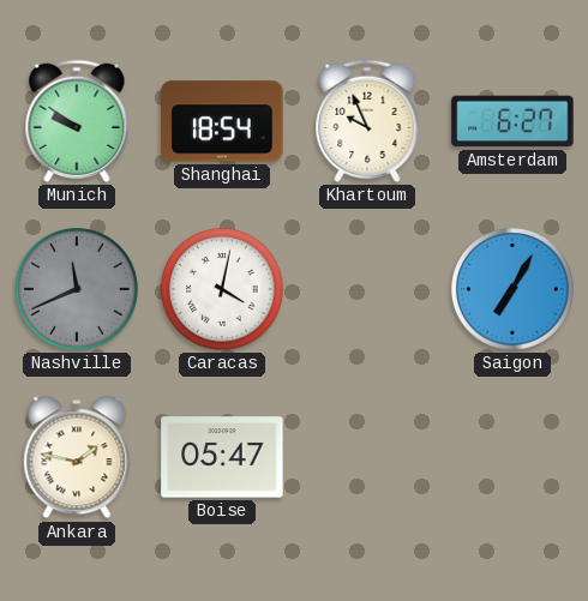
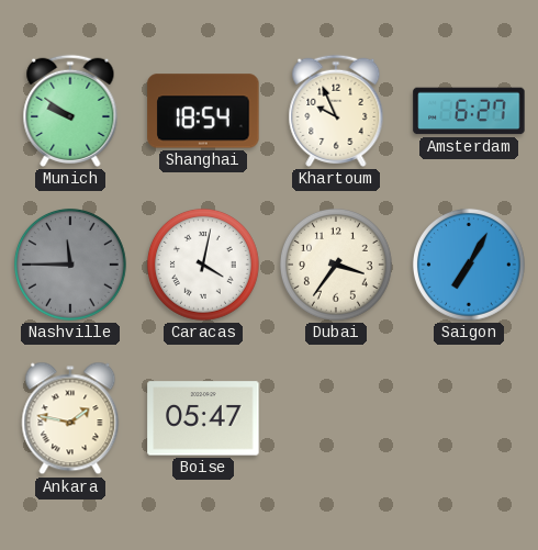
Nashville: 11:41 -> 11:45
Dubai: none -> 3:36
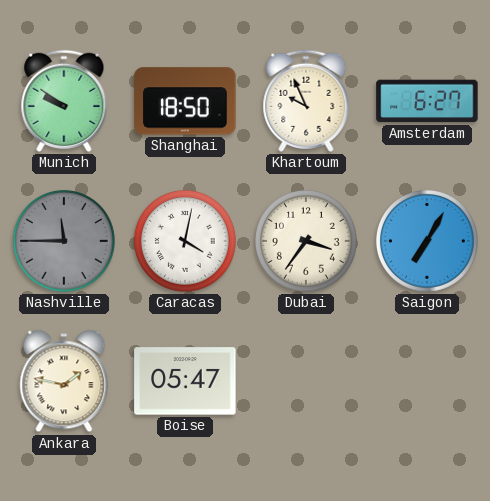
Shanghai: 18:54 -> 18:50
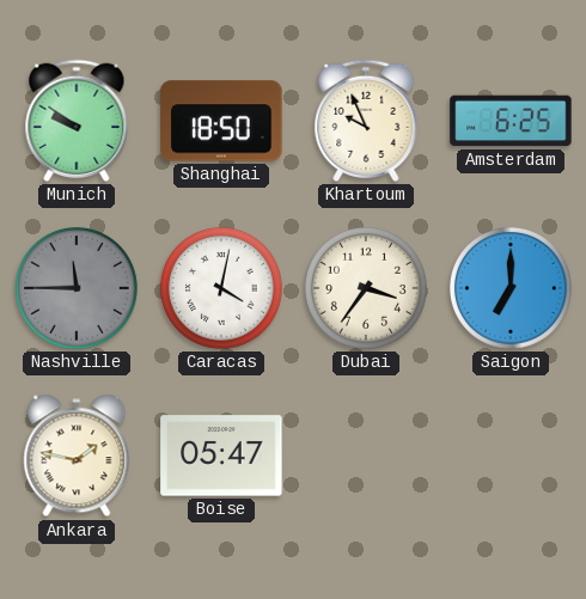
Amsterdam: 6:27 -> 6:25
Saigon: 7:05 -> 7:00
